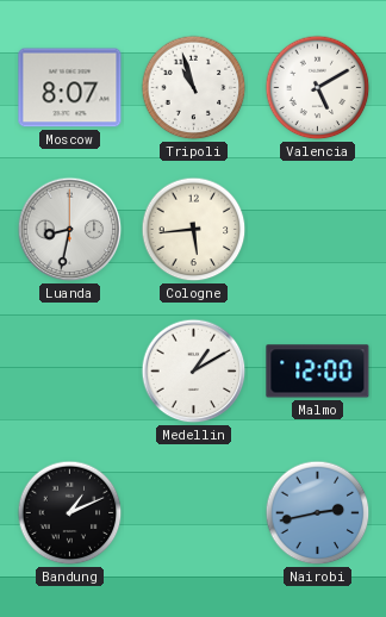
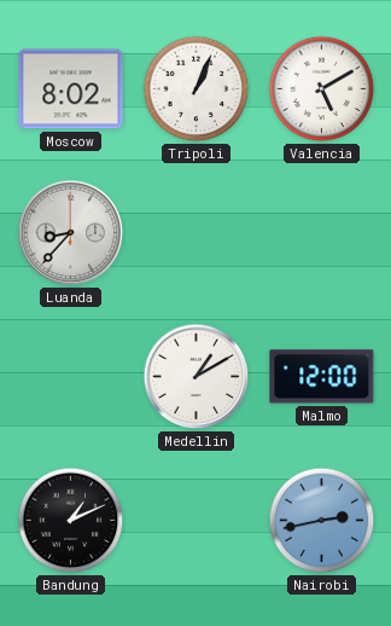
Moscow: 8:07 -> 8:02
Tripoli: 10:57 -> 1:04
Luanda: 8:32 -> 8:37
Cologne: 5:44 -> none
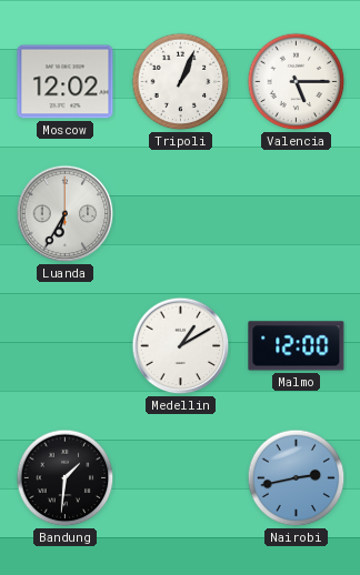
Moscow: 8:02 -> 12:02
Valencia: 5:10 -> 5:15
Luanda: 8:37 -> 6:35
Bandung: 1:11 -> 1:31
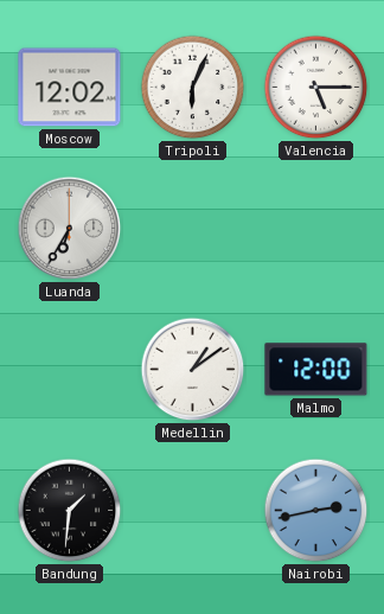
Tripoli: 1:04 -> 6:04
Medellin: 1:10 -> 1:09
